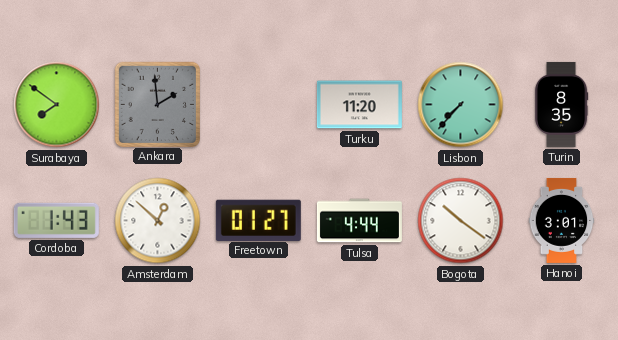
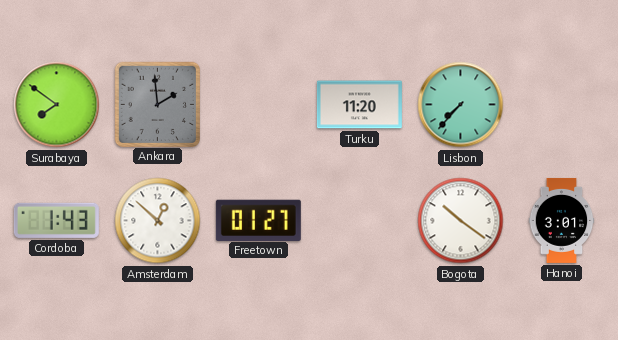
Turin: 8:35 -> none
Tulsa: 4:44 -> none
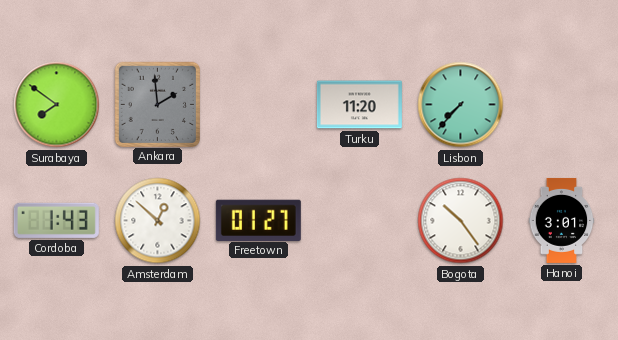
Bogota: 10:21 -> 10:24
